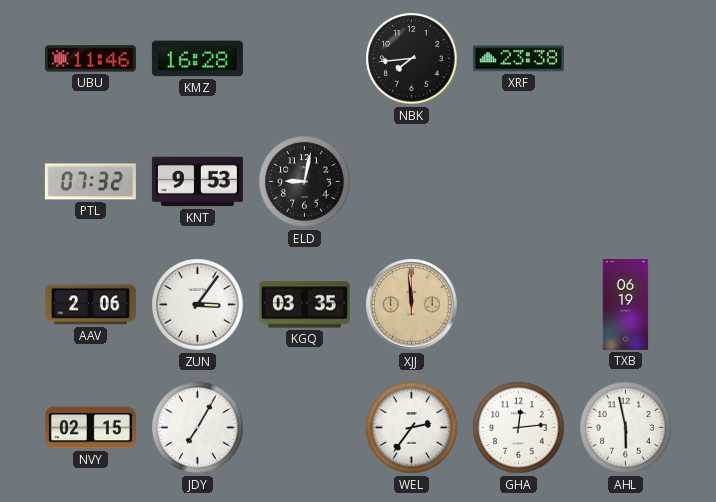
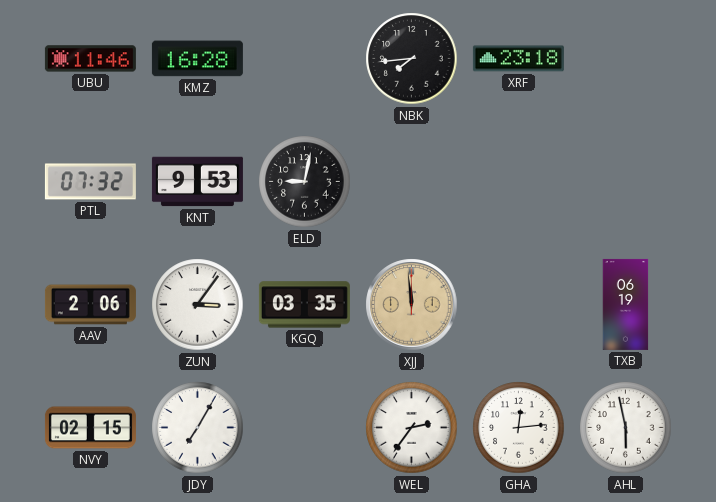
XRF: 23:38 -> 23:18
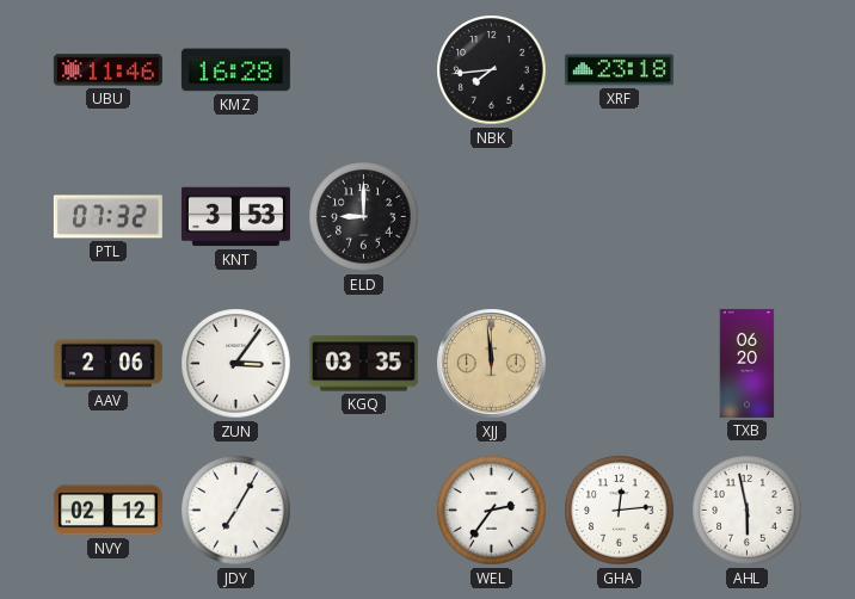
KNT: 9:53 -> 3:53
ELD: 9:02 -> 9:00
TXB: 06:19 -> 06:20
NVY: 02:15 -> 02:12
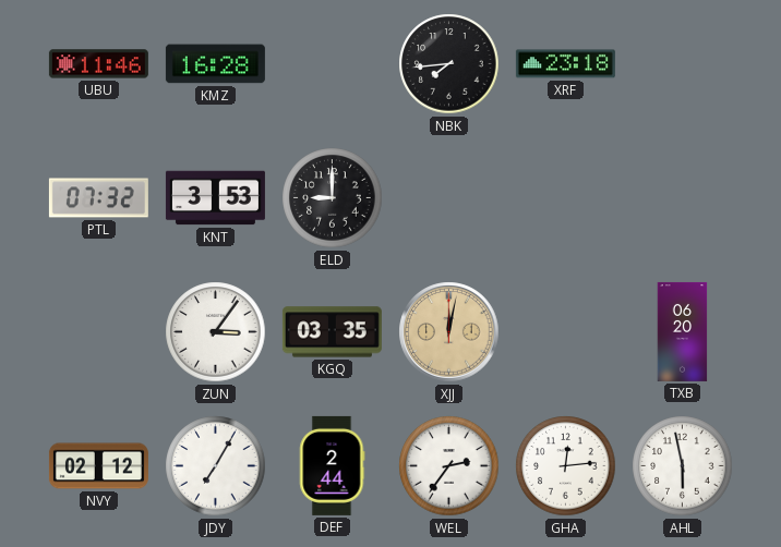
AAV: 2:06 -> none
XJJ: 11:59 -> 12:02
DEF: none -> 2:44
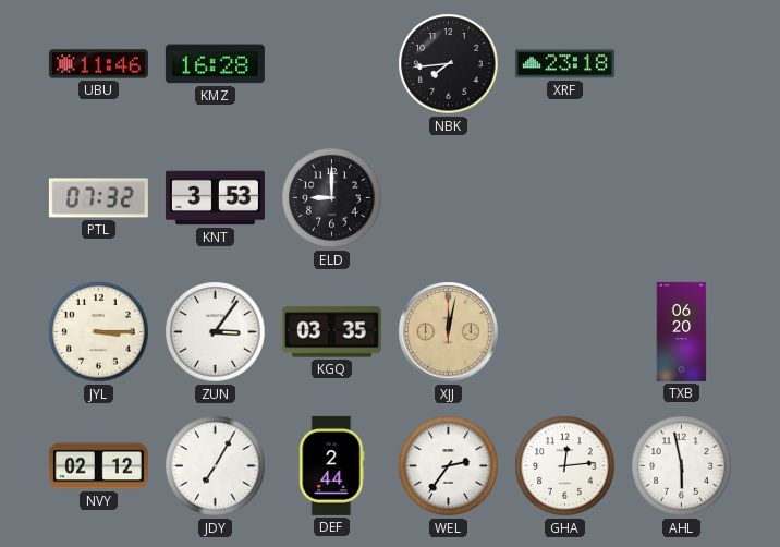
JYL: none -> 3:15
